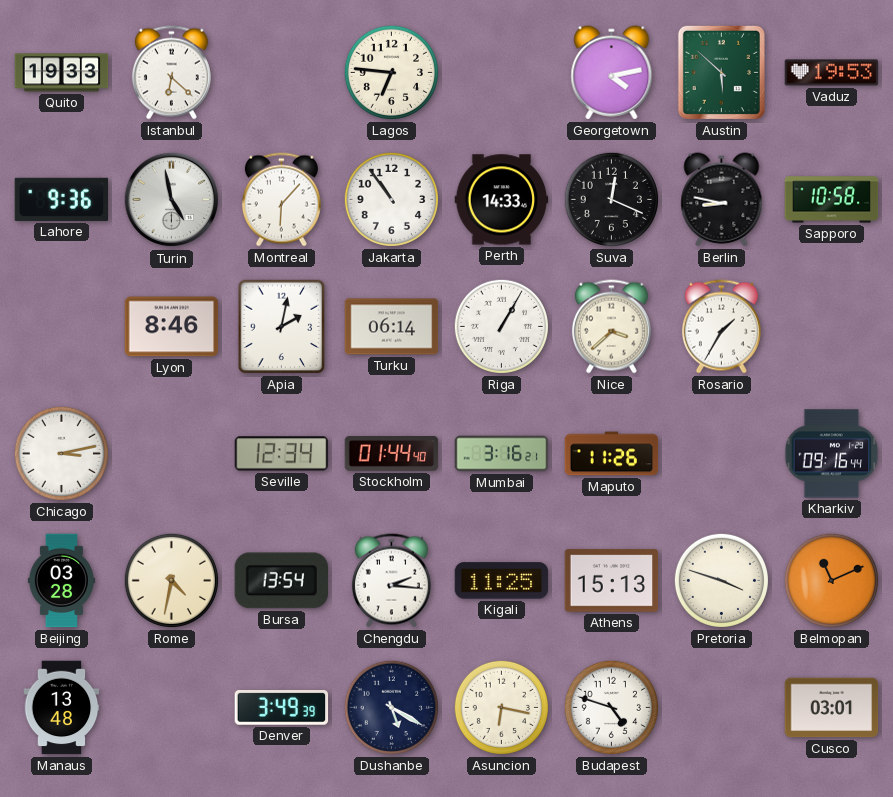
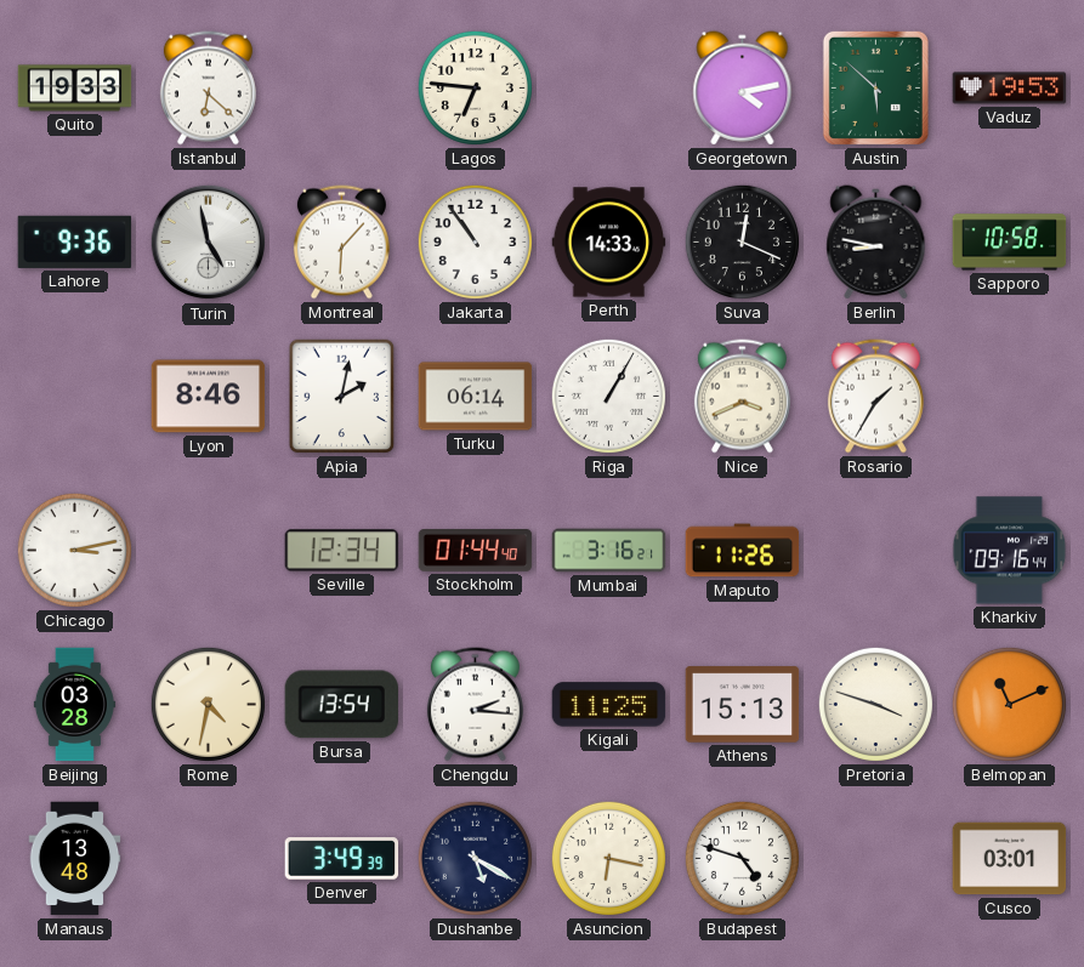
Nice: 3:38 -> 3:41
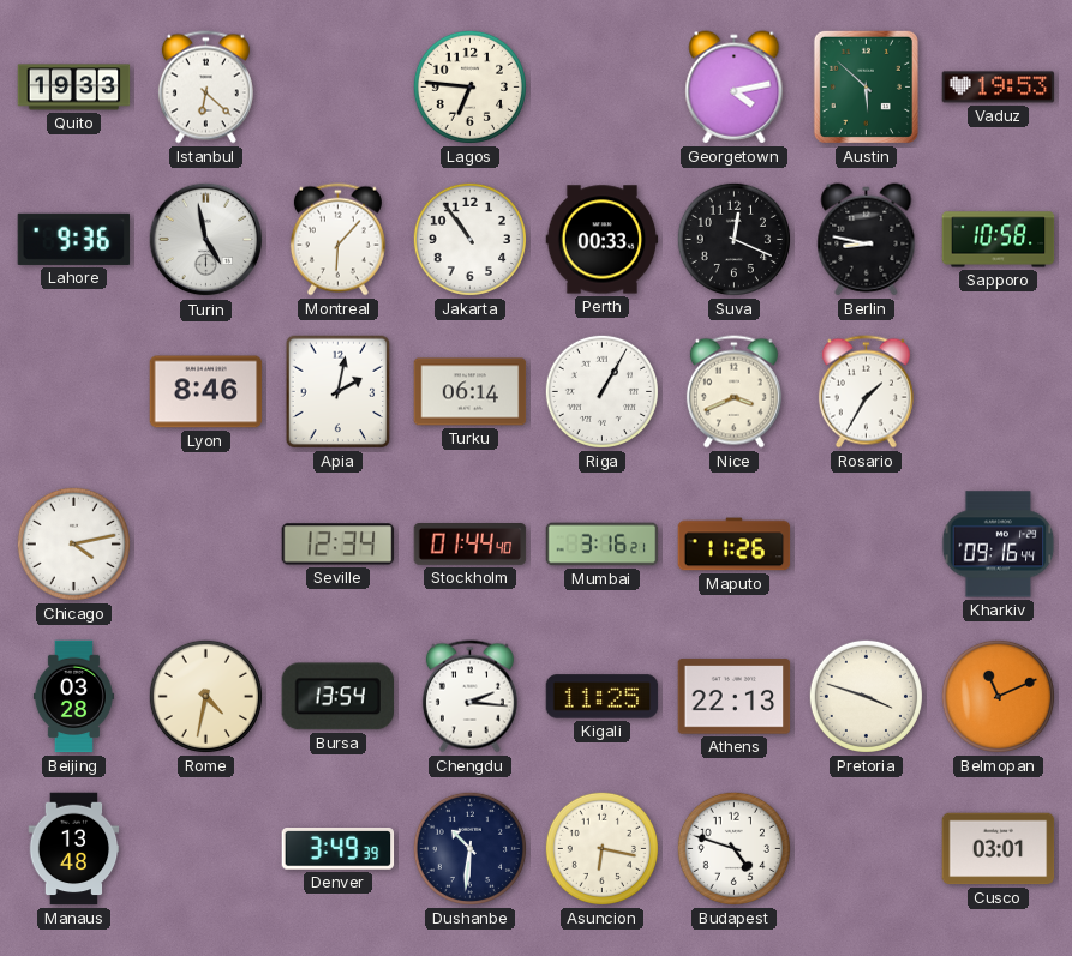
Perth: 14:33 -> 00:33
Chicago: 3:13 -> 4:13
Athens: 15:13 -> 22:13
Dushanbe: 5:20 -> 10:31
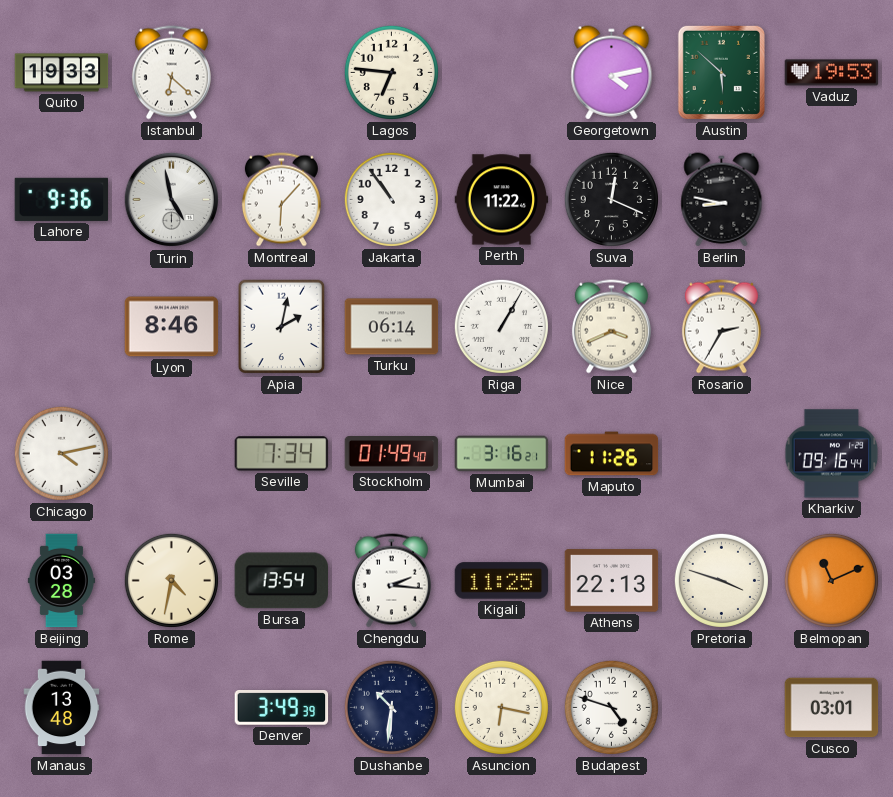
Perth: 00:33 -> 11:22
Sapporo: 10:58 -> none
Rosario: 1:35 -> 2:35
Seville: 12:34 -> 7:34
Stockholm: 01:44 -> 01:49
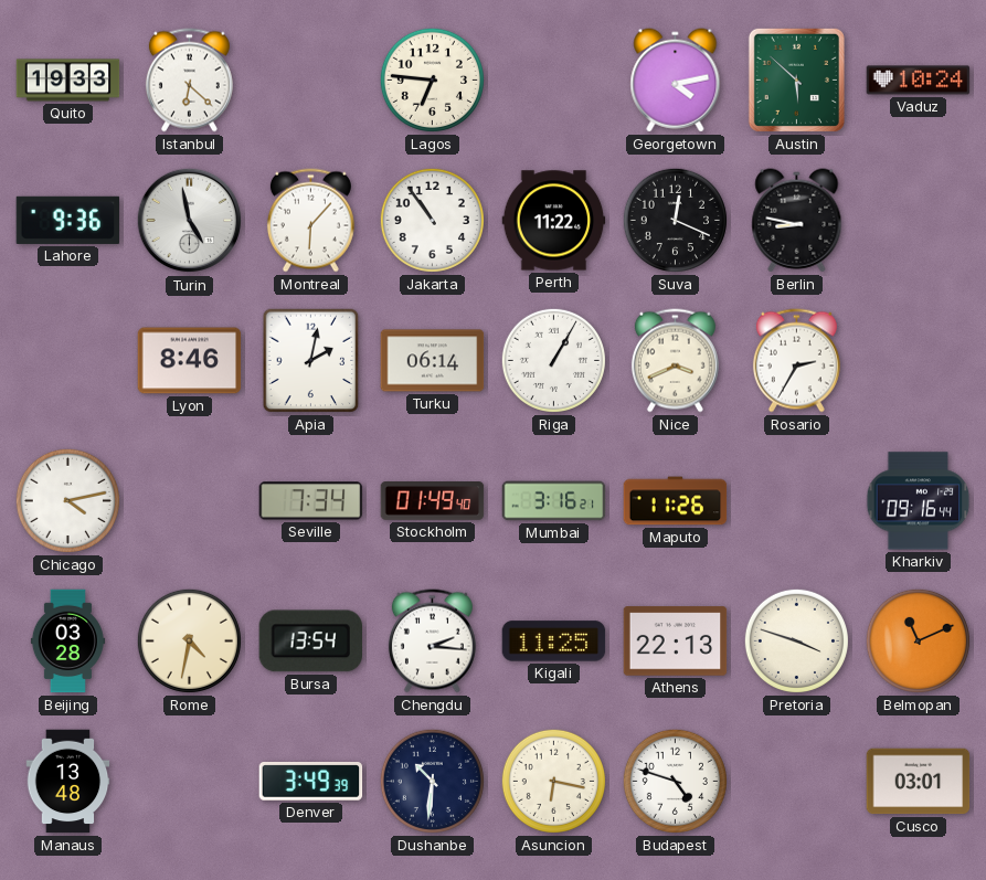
Vaduz: 19:53 -> 10:24
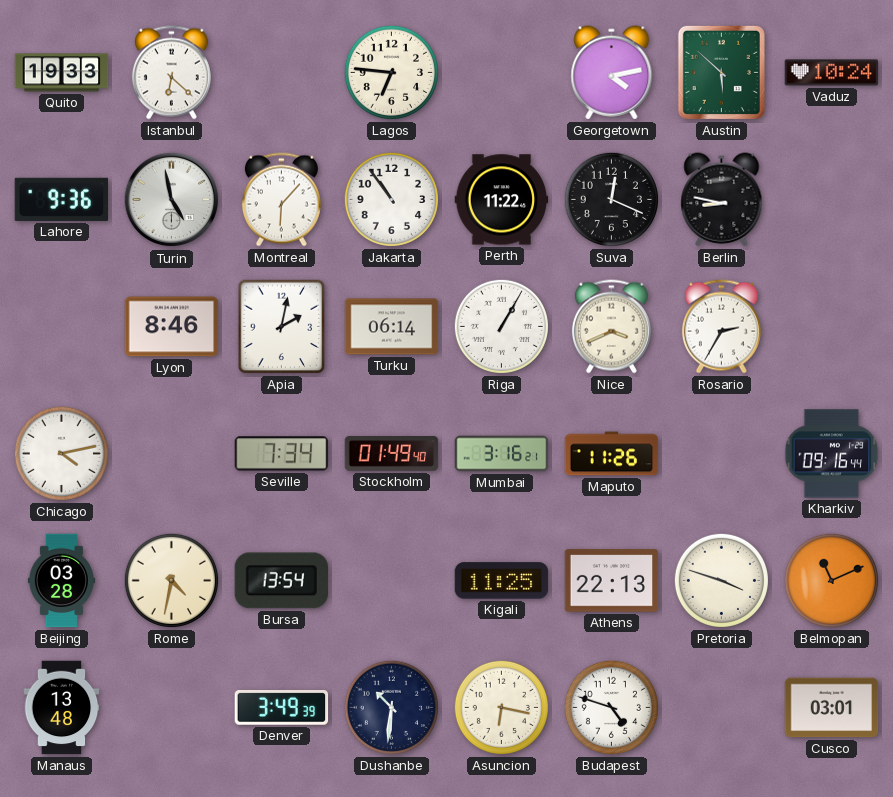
Chengdu: 2:16 -> none
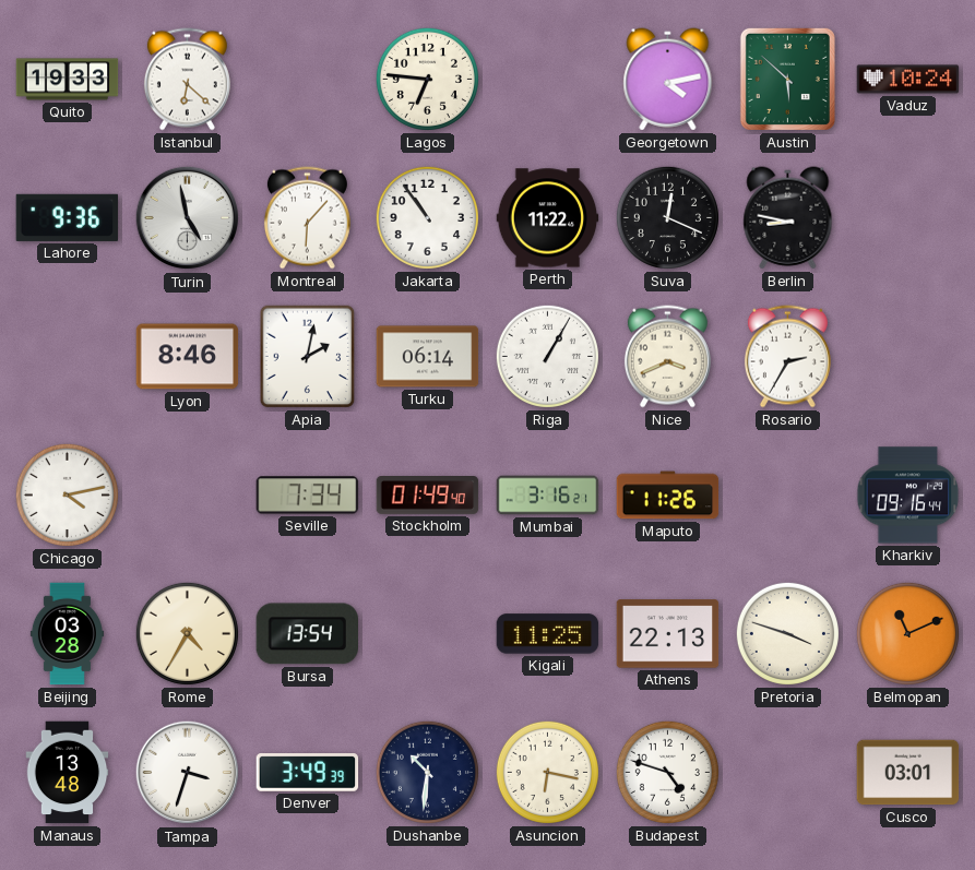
Rome: 4:32 -> 4:35
Tampa: none -> 3:33
